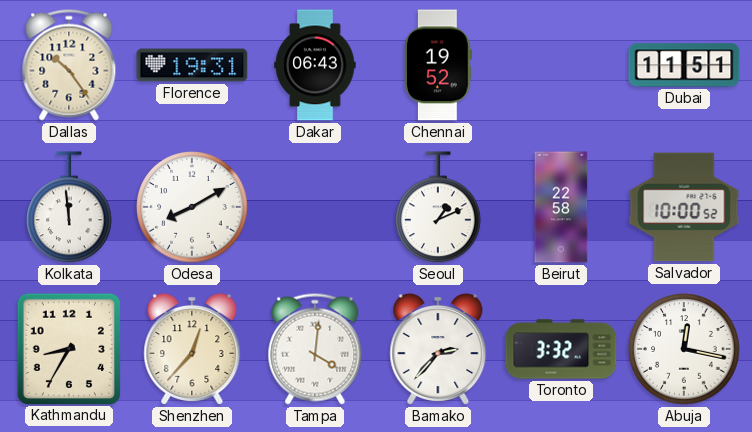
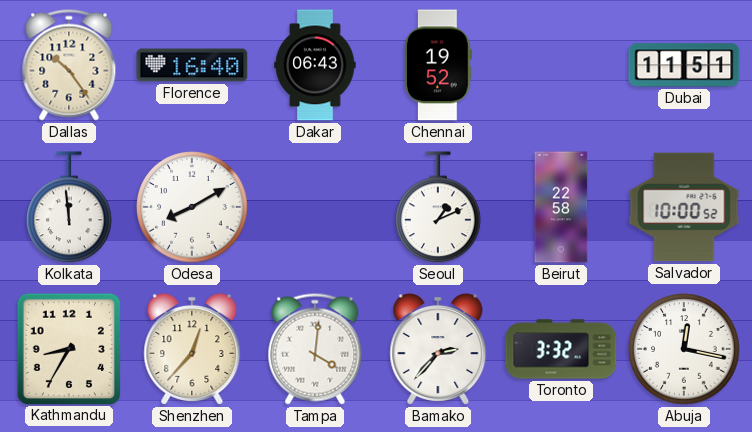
Florence: 19:31 -> 16:40
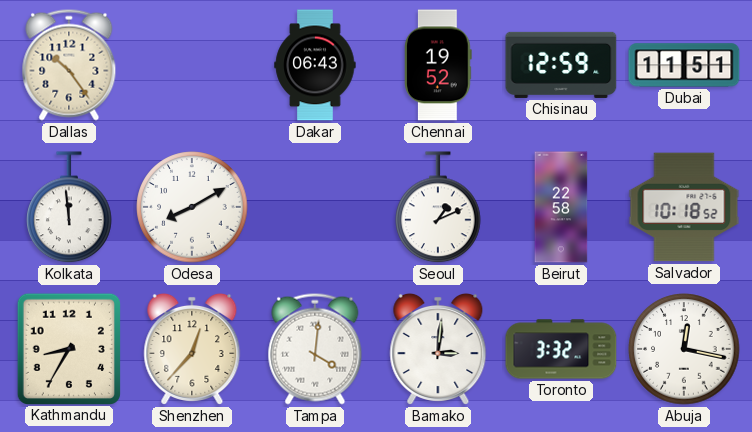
Florence: 16:40 -> none
Chisinau: none -> 12:59
Salvador: 10:00 -> 10:18
Bamako: 2:37 -> 3:01
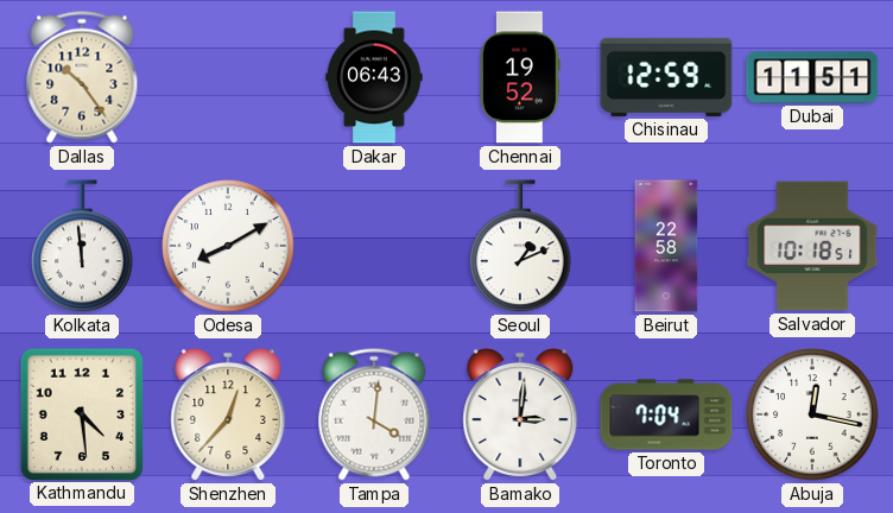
Salvador: 10:18:52 -> 10:18:51
Kathmandu: 8:35 -> 4:29
Toronto: 3:32 -> 7:04
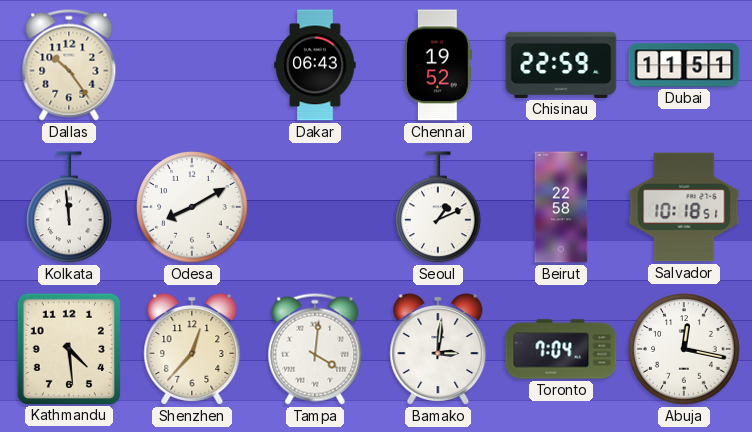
Chisinau: 12:59 -> 22:59
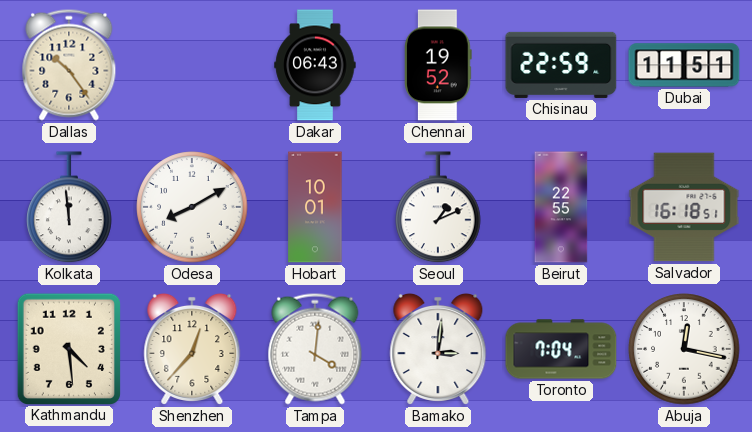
Hobart: none -> 10:01
Beirut: 22:58 -> 22:55
Salvador: 10:18 -> 16:18
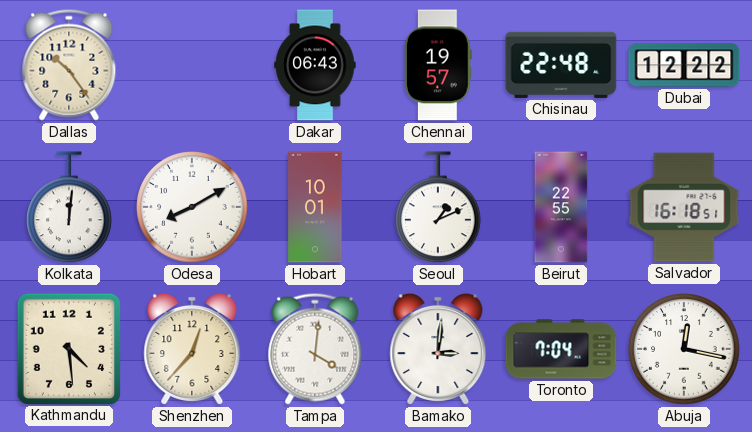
Chennai: 19:52 -> 19:57
Chisinau: 22:59 -> 22:48
Dubai: 11:51 -> 12:22
Kolkata: 11:59 -> 12:01
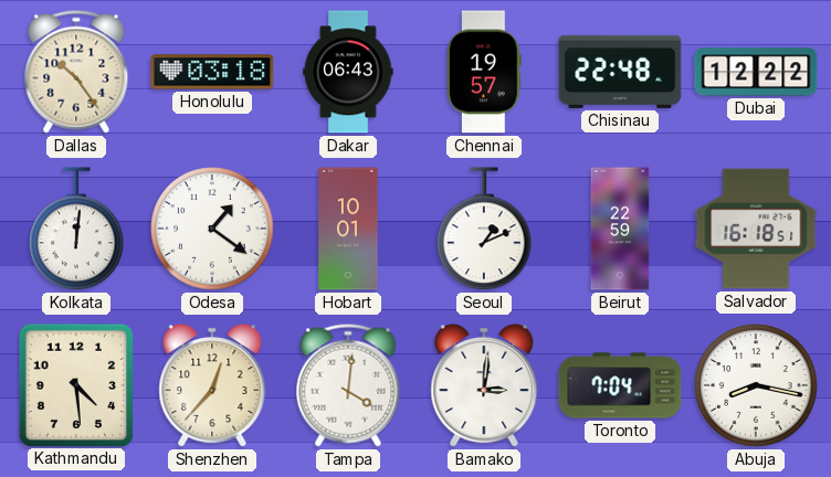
Honolulu: none -> 03:18
Odesa: 8:10 -> 1:21
Beirut: 22:55 -> 22:59
Abuja: 12:17 -> 8:17
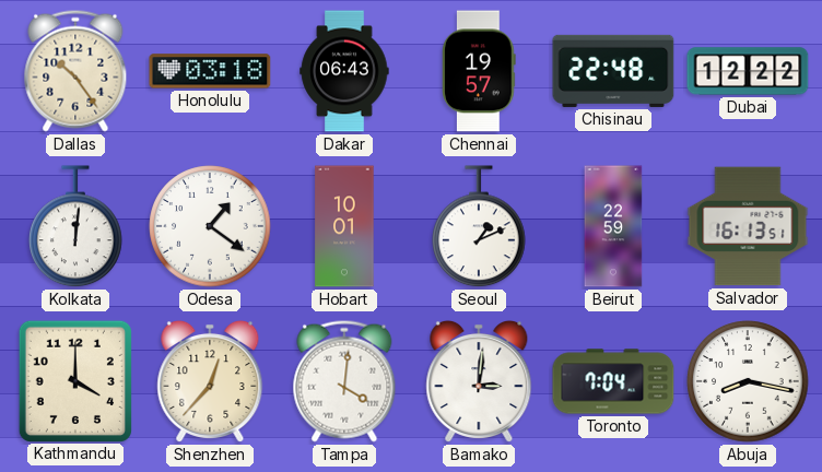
Salvador: 16:18 -> 16:13
Kathmandu: 4:29 -> 4:00
